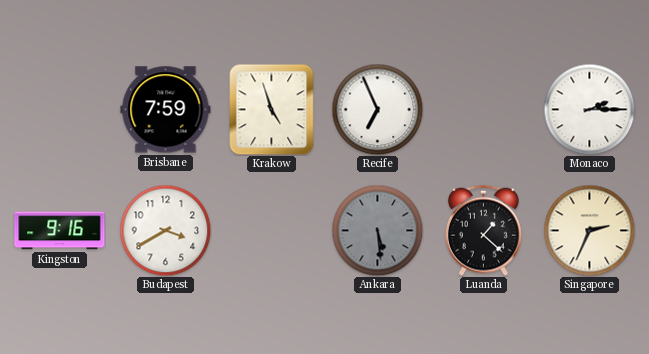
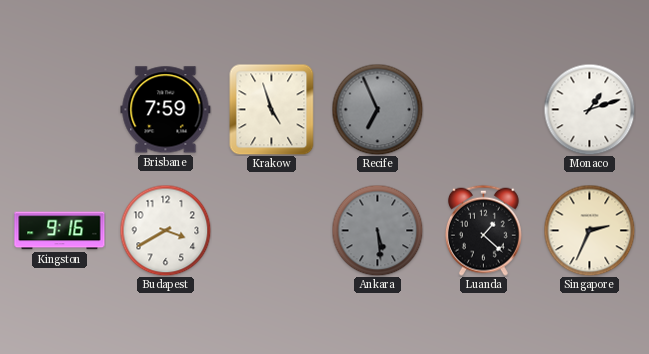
Recife dial: white -> grey
Monaco: 2:15 -> 1:12
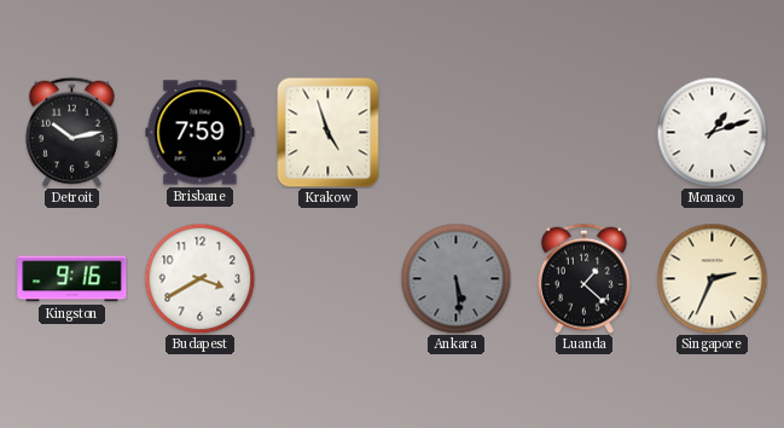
Detroit: none -> 10:13
Recife: 6:56 -> none
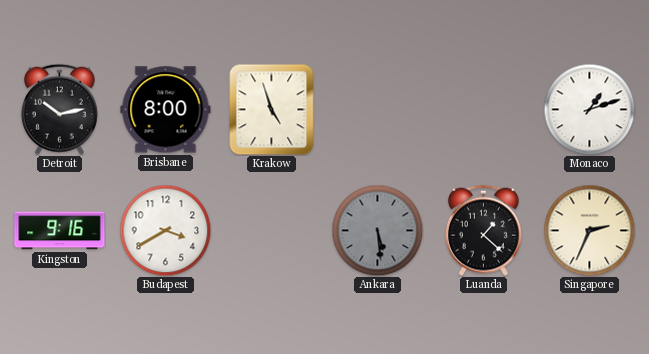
Brisbane: 7:59 -> 8:00
